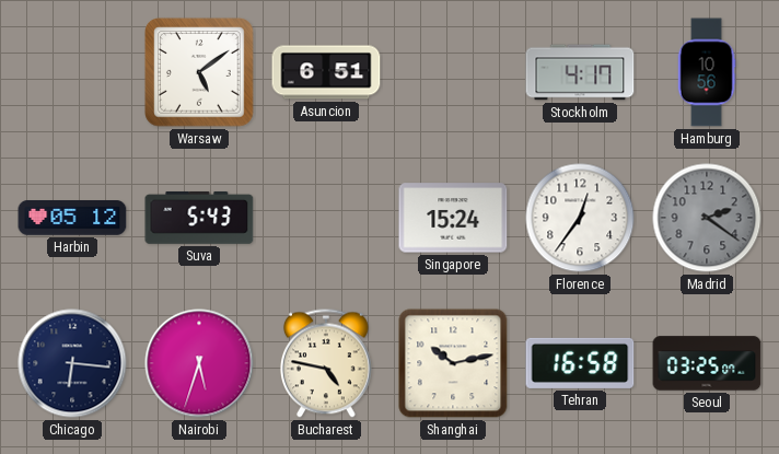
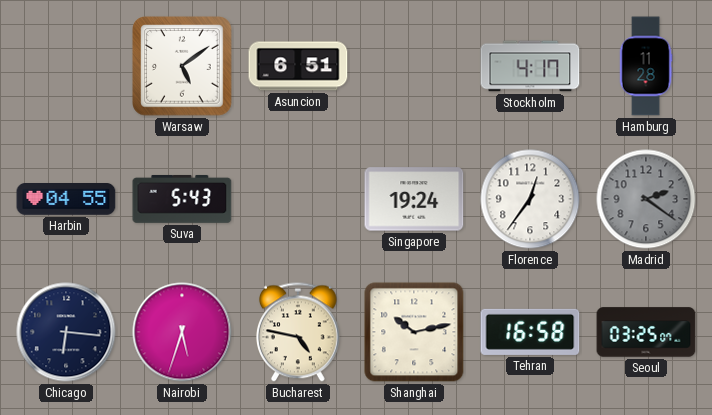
Hamburg: 10:56 -> 11:28
Harbin: 05:12 -> 04:55
Singapore: 15:24 -> 19:24
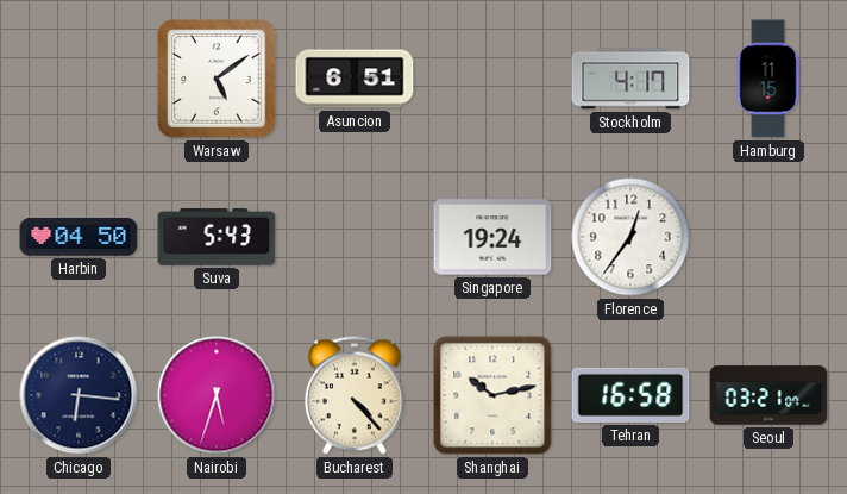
Hamburg: 11:28 -> 11:15
Harbin: 04:55 -> 04:50
Madrid: 2:21 -> none
Bucharest: 4:47 -> 4:23
Seoul: 03:25 -> 03:21
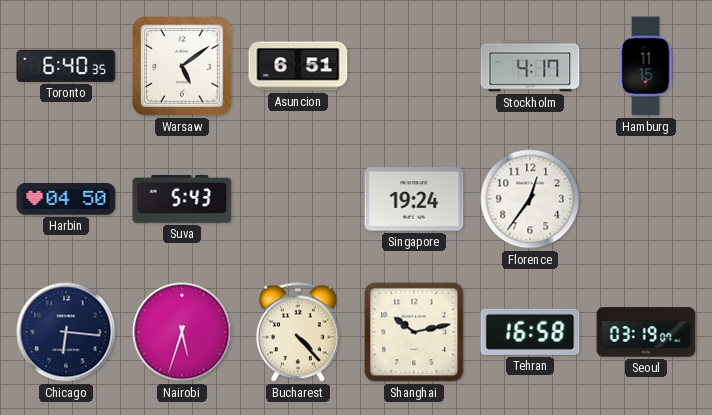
Toronto: none -> 6:40
Seoul: 03:21 -> 03:19
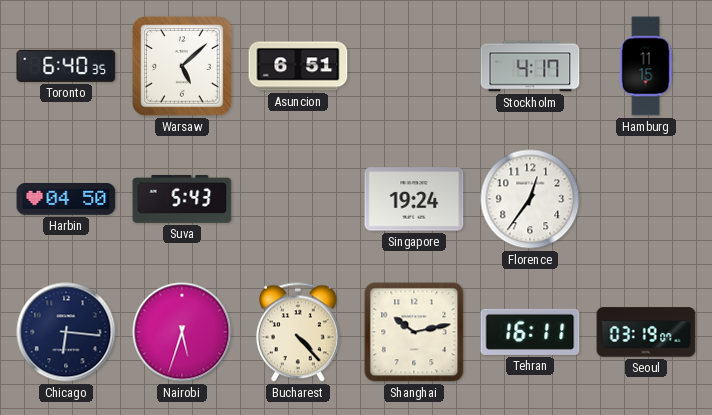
Warsaw: 5:09 -> 5:08
Tehran: 16:58 -> 16:11
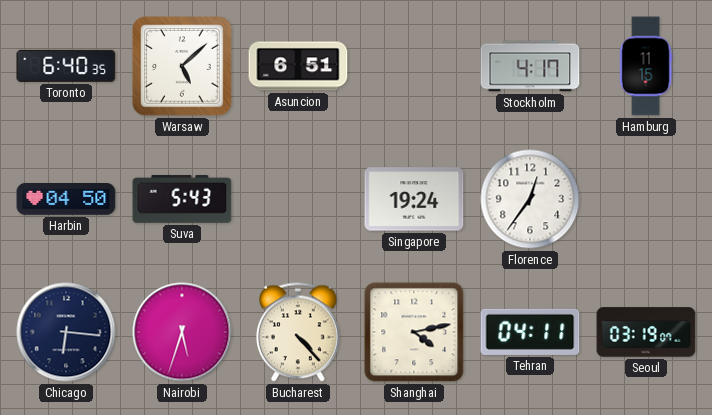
Shanghai: 10:13 -> 4:13
Tehran: 16:11 -> 04:11
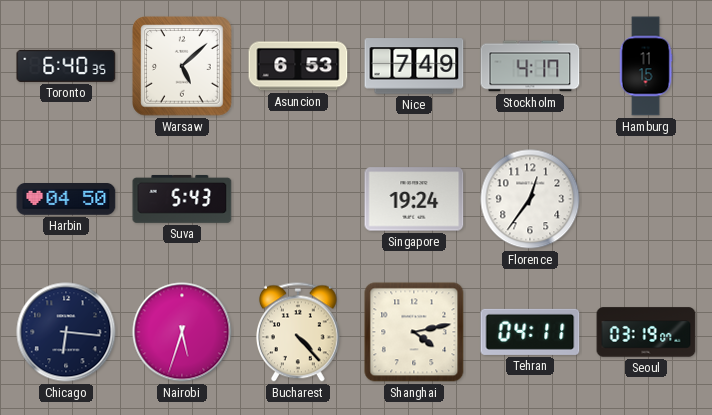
Asuncion: 6:51 -> 6:53
Nice: none -> 7:49
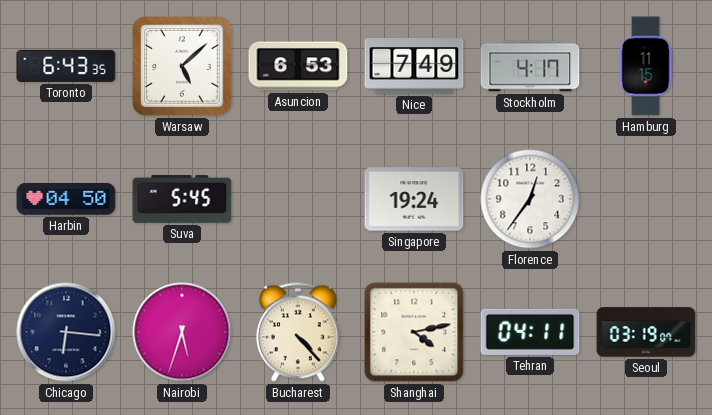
Toronto: 6:40 -> 6:43
Suva: 5:43 -> 5:45
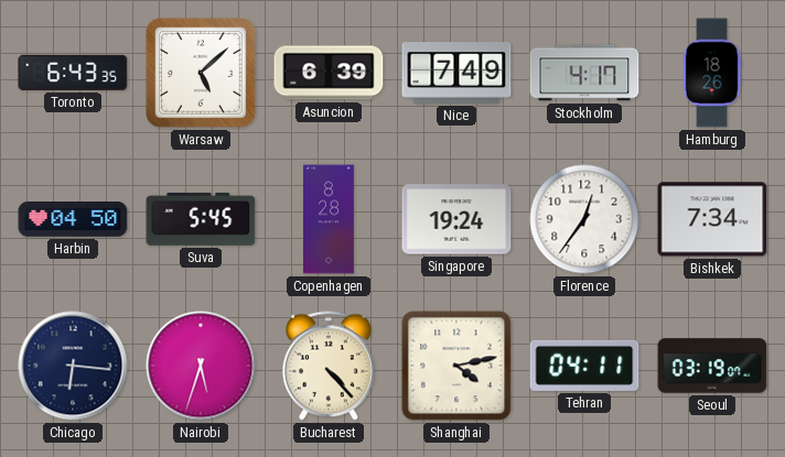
Asuncion: 6:53 -> 6:39
Hamburg: 11:15 -> 18:26
Copenhagen: none -> 8:28
Bishkek: none -> 7:34
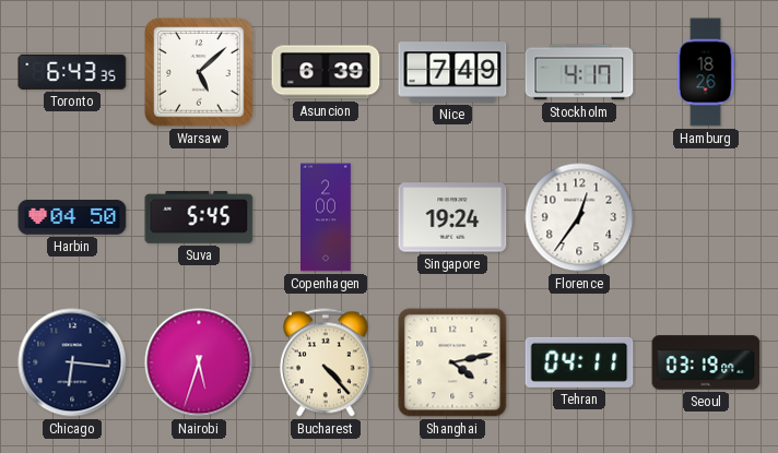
Copenhagen: 8:28 -> 2:00
Bishkek: 7:34 -> none
